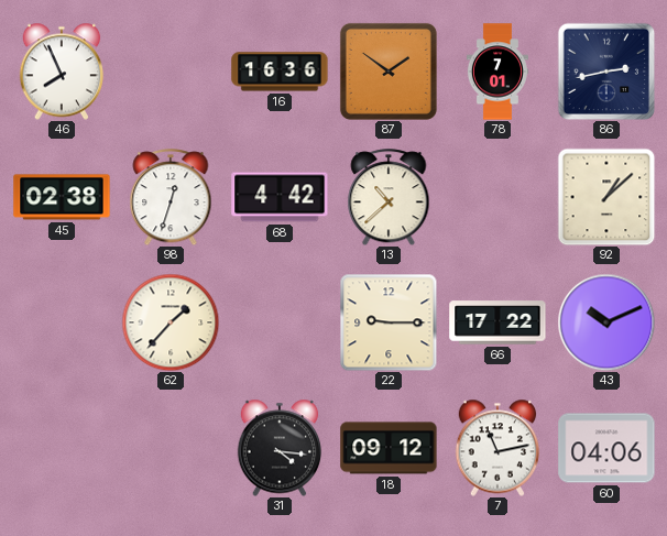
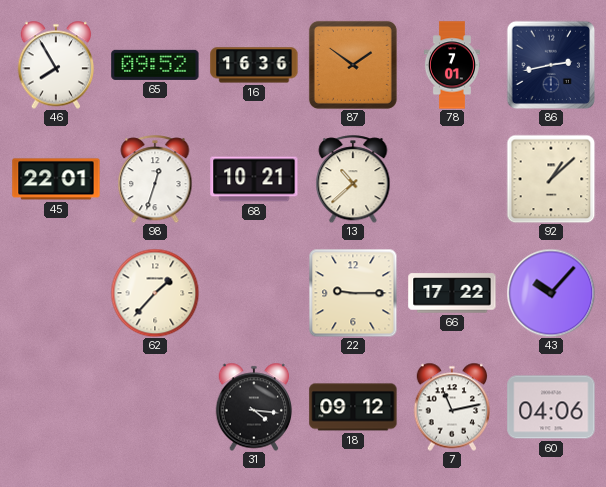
46: 7:56 -> 7:55
65: none -> 09:52
45: 02:38 -> 22:01
68: 4:42 -> 10:21
43: 10:11 -> 10:07
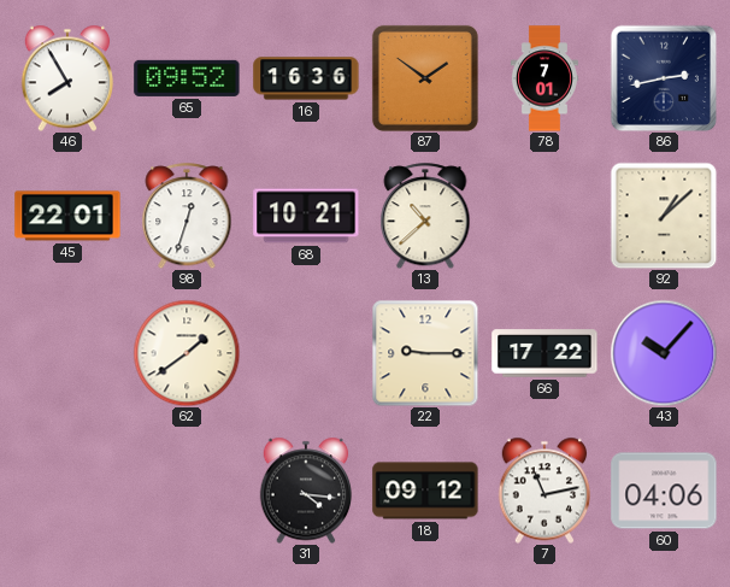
62: 1:37 -> 1:39
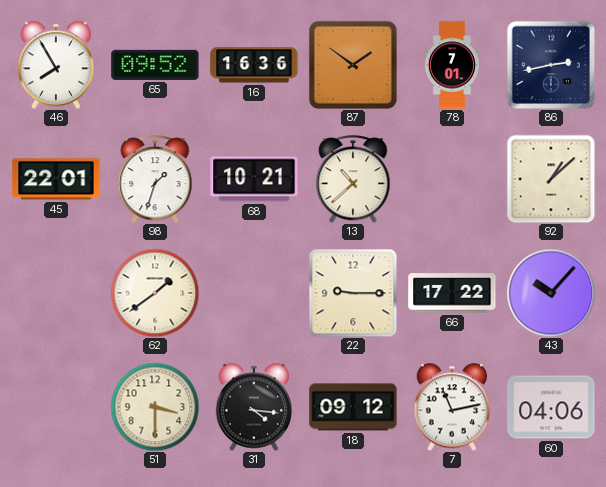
98: 12:33 -> 1:33
51: none -> 3:30
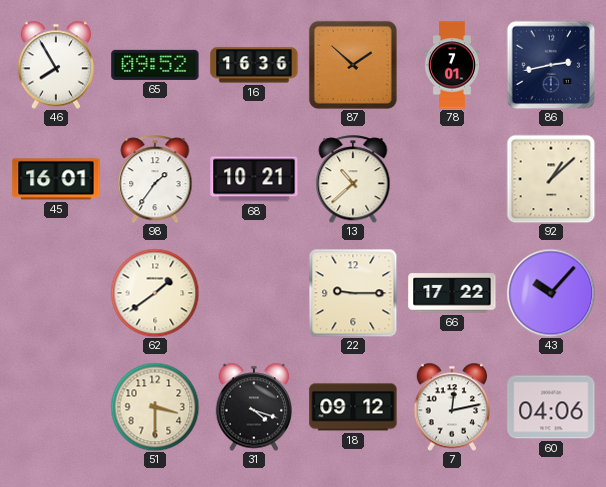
87: 1:51 -> 1:52
45: 22:01 -> 16:01
98: 1:33 -> 1:36
31: 4:16 -> 4:18
7: 11:13 -> 12:13
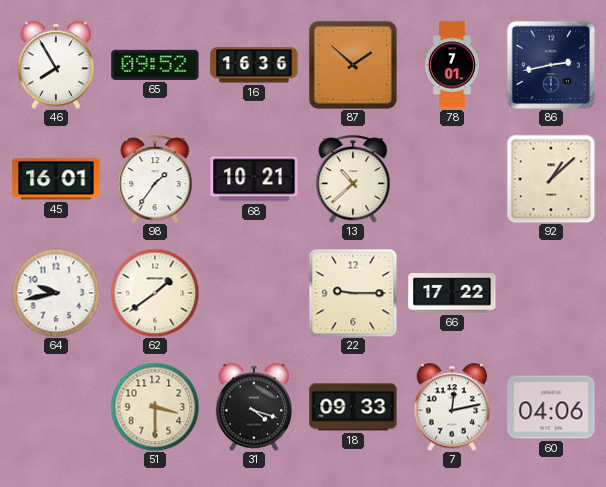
64: none -> 9:43
43: 10:07 -> none
18: 09:12 -> 09:33
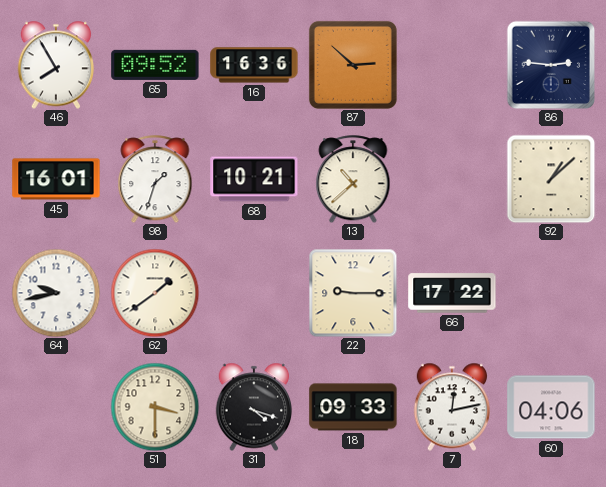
87: 1:52 -> 2:52
78: 7:01 -> none
86: 2:43 -> 2:46
98: 1:36 -> 1:33
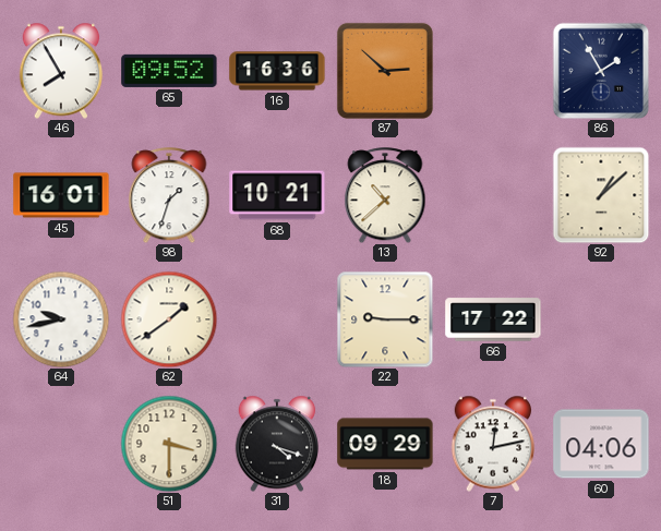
86: 2:46 -> 1:55
18: 09:33 -> 09:29
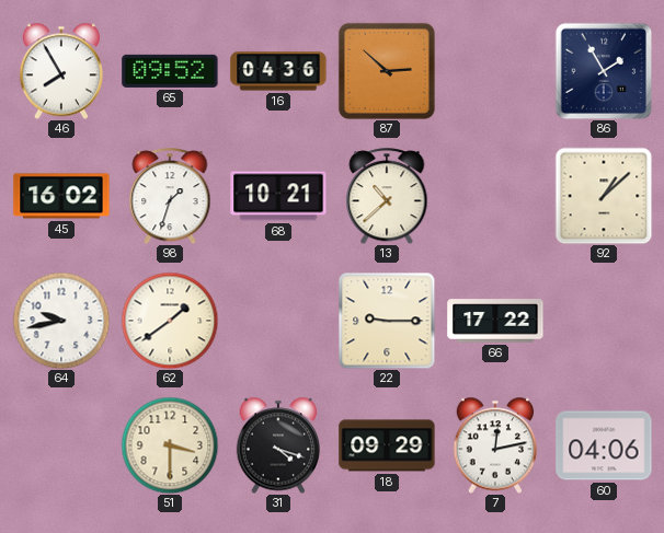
16: 16:36 -> 04:36
45: 16:01 -> 16:02
